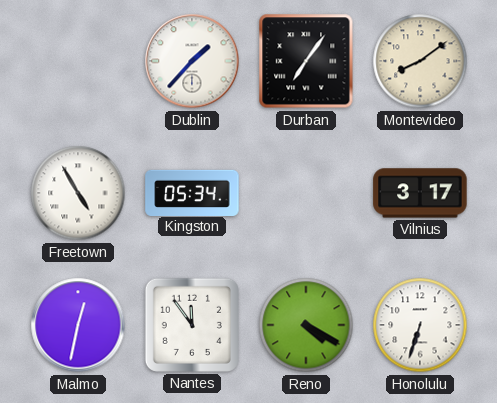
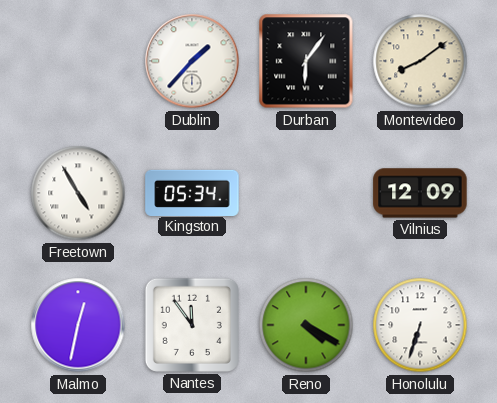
Durban: 7:06 -> 6:06
Vilnius: 3:17 -> 12:09
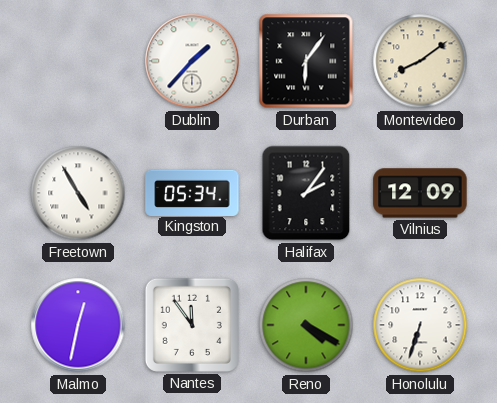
Halifax: none -> 2:06
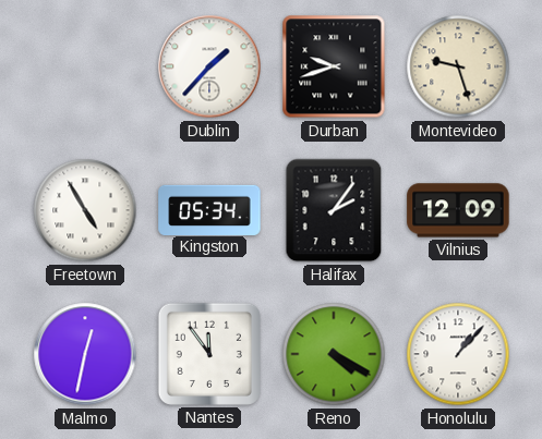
Durban: 6:06 -> 9:42
Montevideo: 8:09 -> 9:27
Honolulu: 6:33 -> 1:07
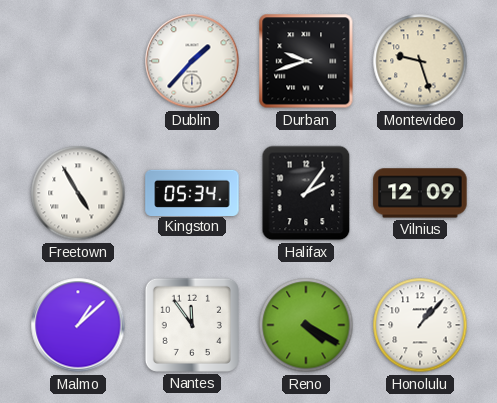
Malmo: 12:32 -> 1:08
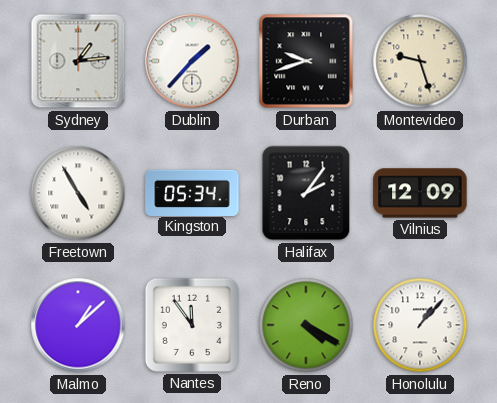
Sydney: none -> 1:14
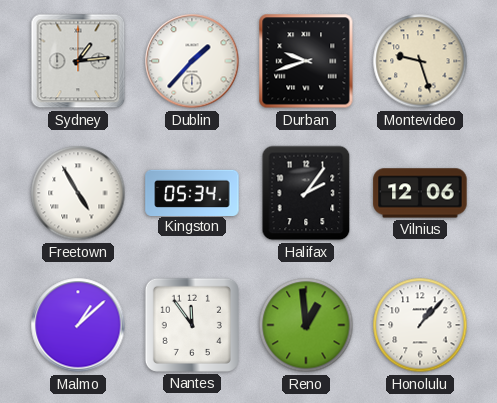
Vilnius: 12:09 -> 12:06
Reno: 4:20 -> 12:59
